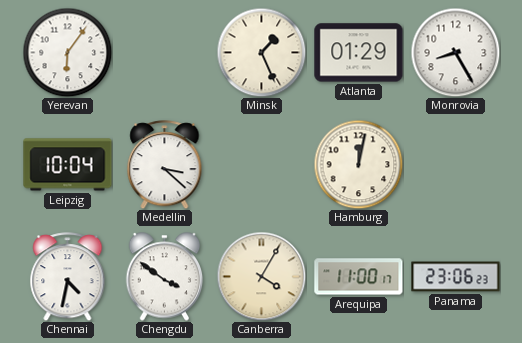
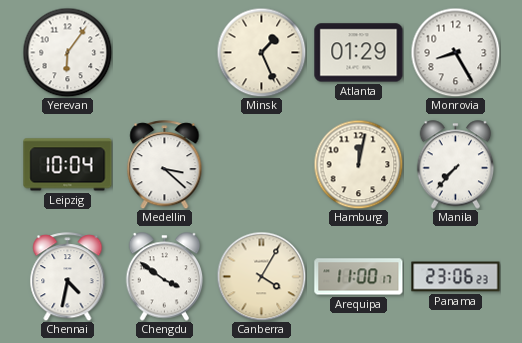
Manila: none -> 7:37
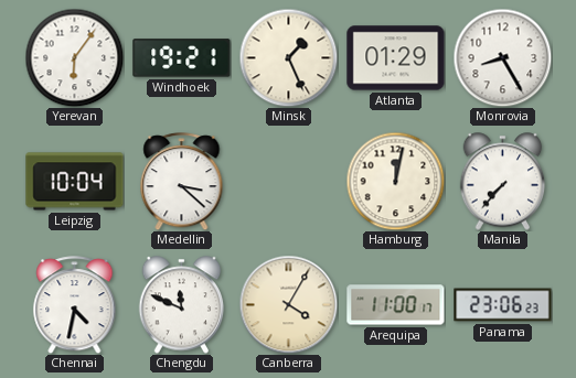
Windhoek: none -> 19:21
Chengdu: 3:51 -> 11:49
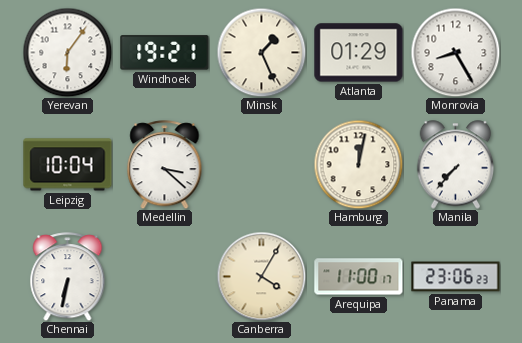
Chennai: 4:32 -> 6:32
Chengdu: 11:49 -> none
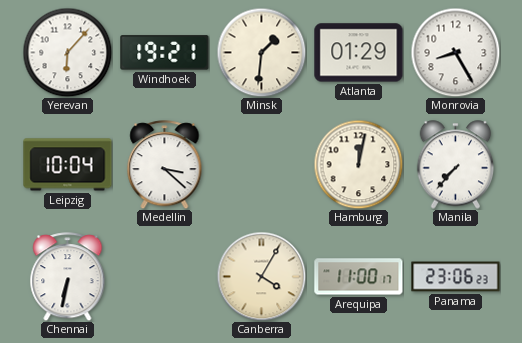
Yerevan: 6:06 -> 6:07
Minsk: 1:26 -> 1:31
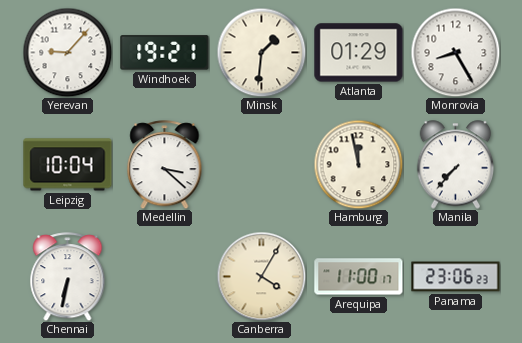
Yerevan: 6:07 -> 9:07
Hamburg: 12:02 -> 11:58
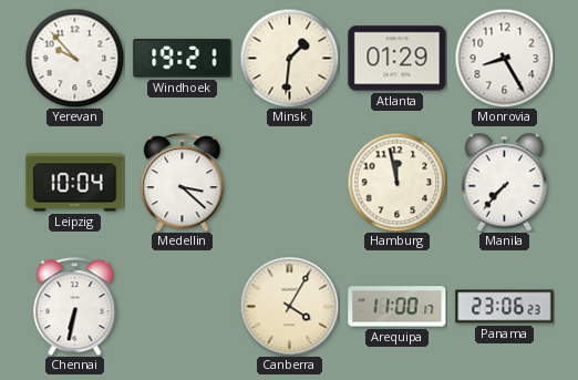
Yerevan: 9:07 -> 9:53
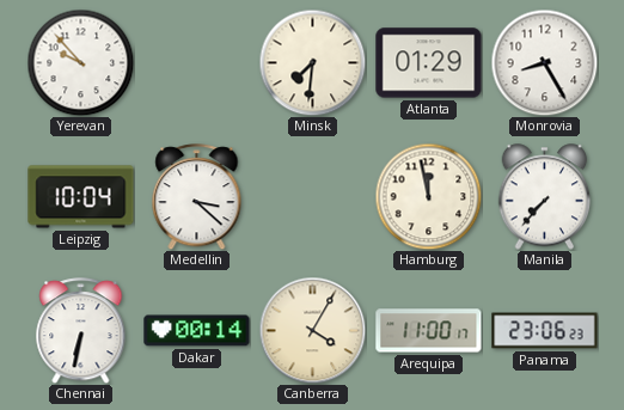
Windhoek: 19:21 -> none
Minsk: 1:31 -> 7:31
Dakar: none -> 00:14
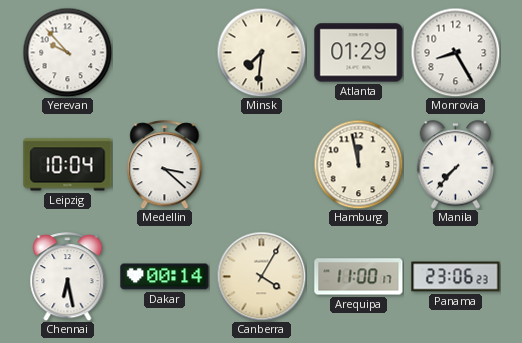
Chennai: 6:32 -> 6:28
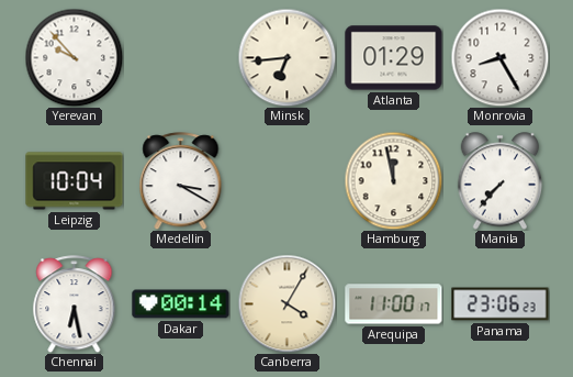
Minsk: 7:31 -> 6:44
Medellin: 3:22 -> 3:20
